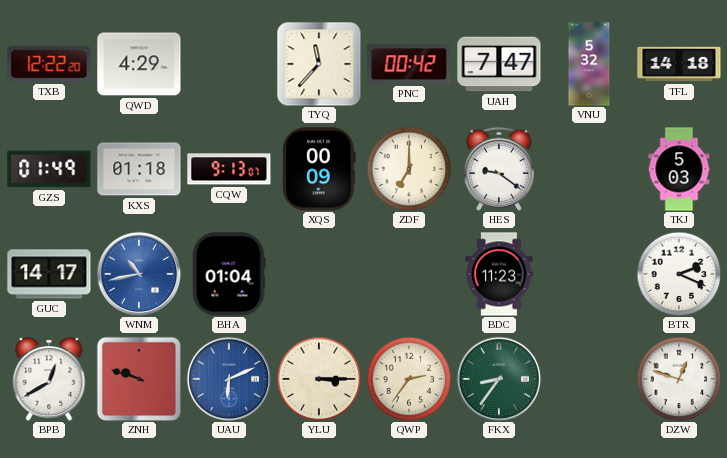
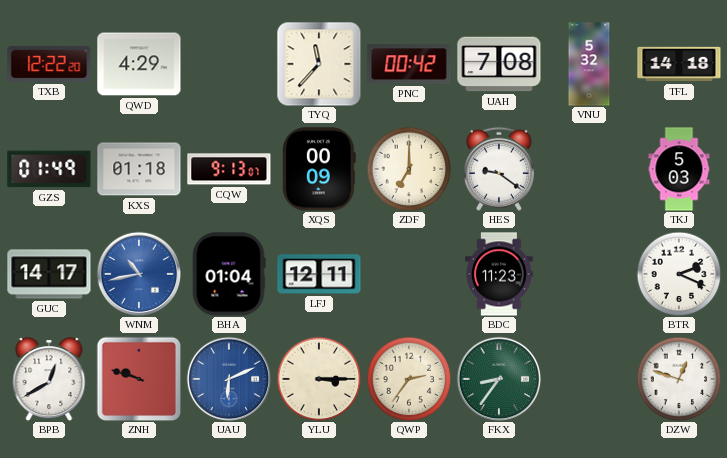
UAH: 7:47 -> 7:08
LFJ: none -> 12:11
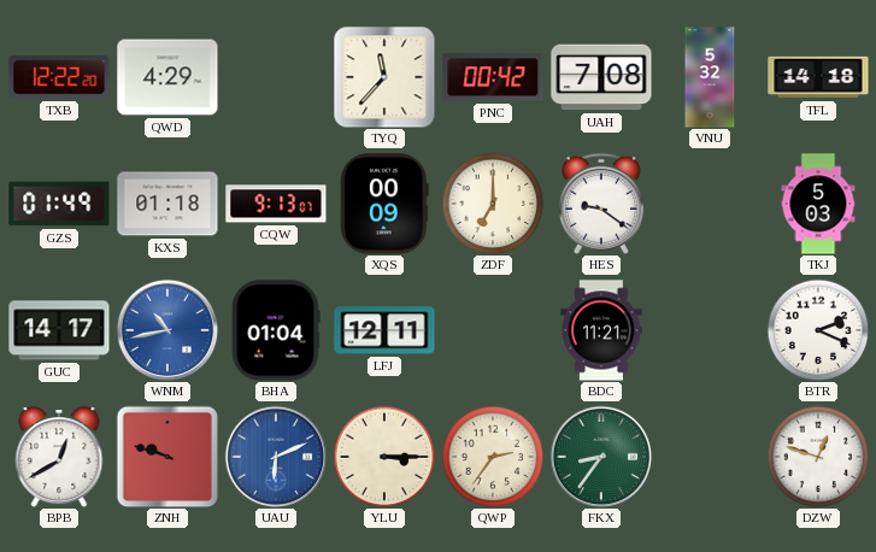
BDC: 11:23 -> 11:21
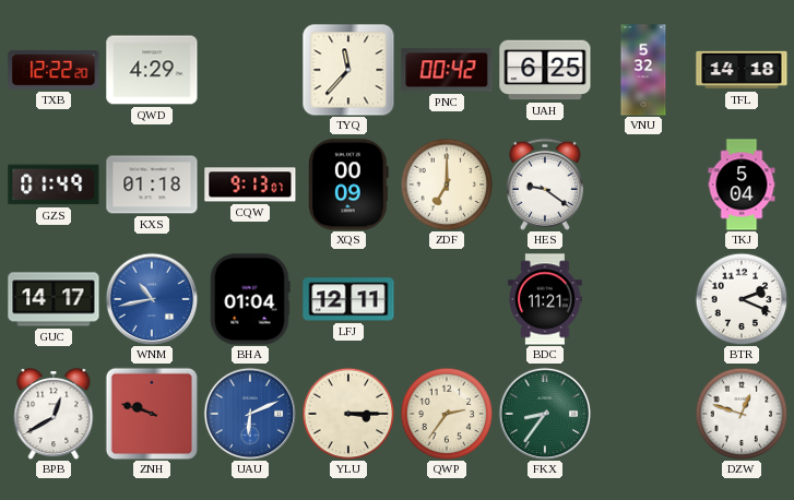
UAH: 7:08 -> 6:25
TKJ: 5:03 -> 5:04
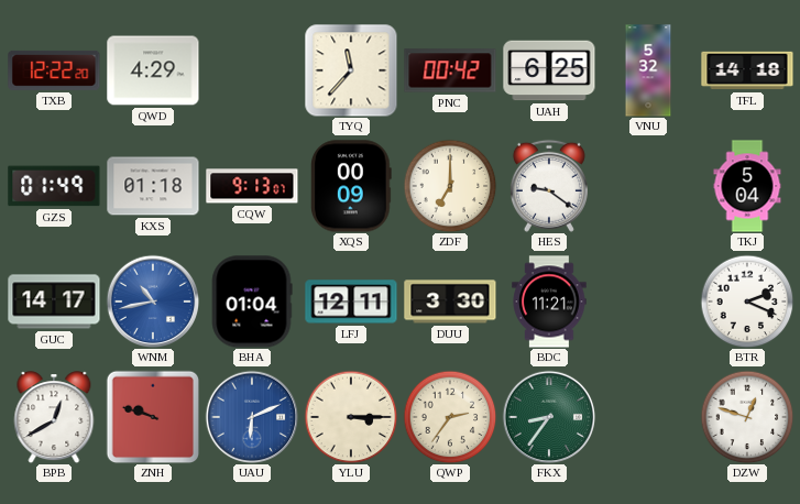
DUU: none -> 3:30
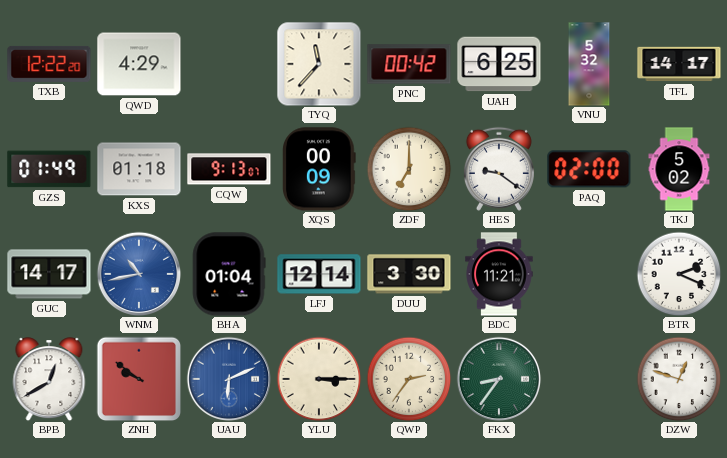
TFL: 14:18 -> 14:17
PAQ: none -> 02:00
TKJ: 5:04 -> 5:02
LFJ: 12:11 -> 12:14
ZNH: 9:48 -> 9:51
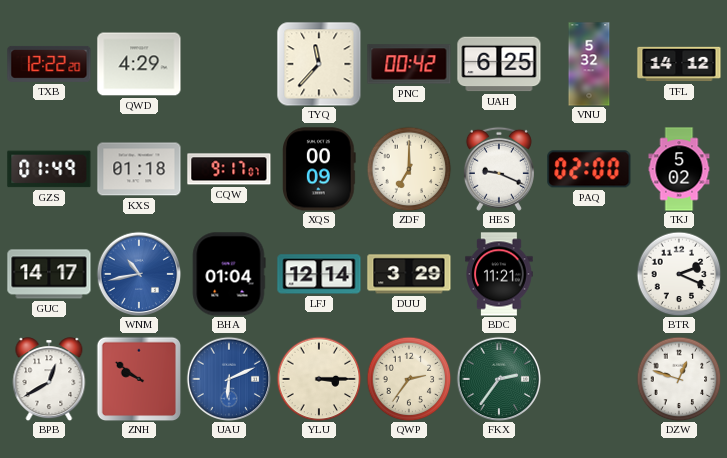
TFL: 14:17 -> 14:12
CQW: 9:13 -> 9:17
HES: 9:21 -> 9:19
DUU: 3:30 -> 3:29
FKX: 8:36 -> 2:36
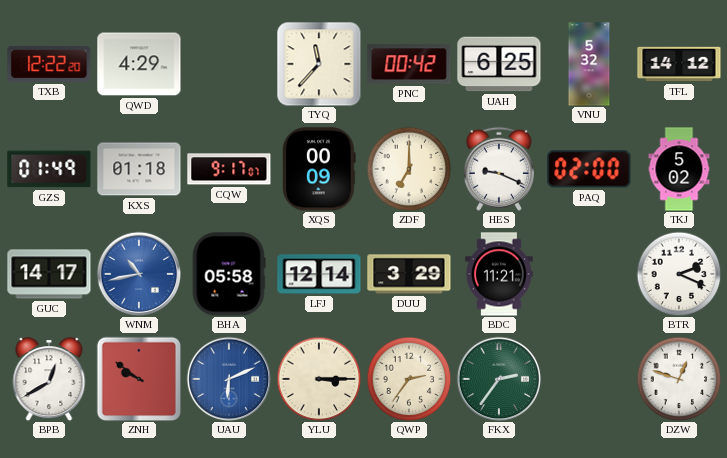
BHA: 01:04 -> 05:58
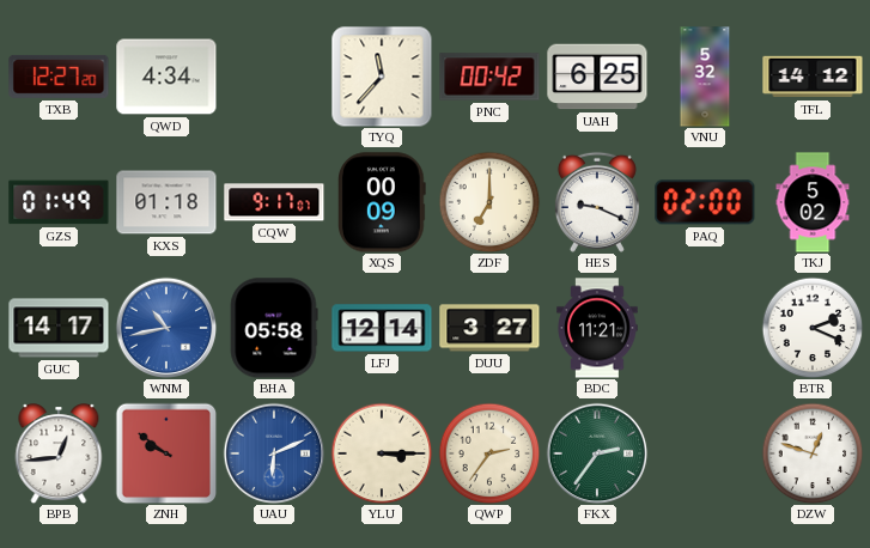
TXB: 12:22 -> 12:27
QWD: 4:29 -> 4:34
DUU: 3:29 -> 3:27
BPB: 12:40 -> 12:44
